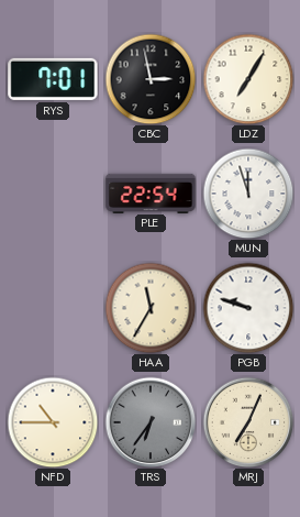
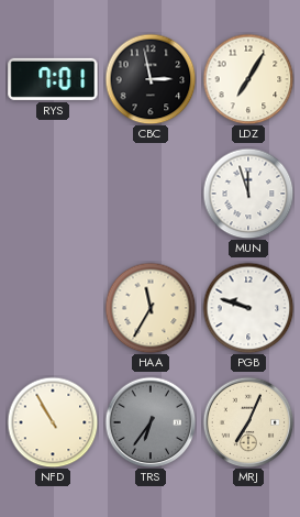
PLE: 22:54 -> none
NFD: 10:45 -> 10:55
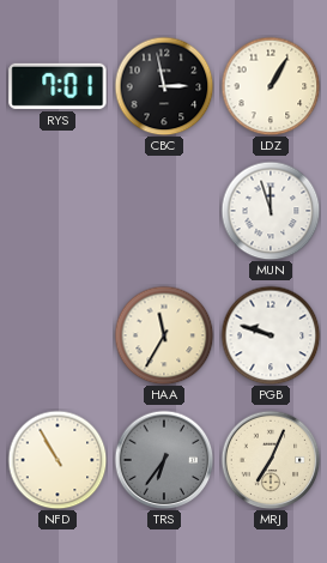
LDZ: 7:05 -> 1:05
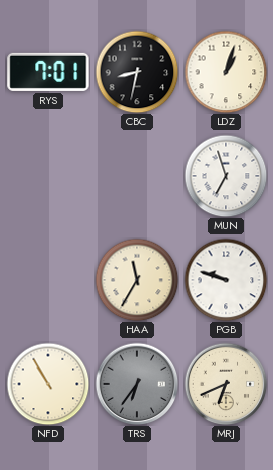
CBC: 2:58 -> 8:32
LDZ: 1:05 -> 1:03
MUN: 11:57 -> 6:57
MRJ: 7:04 -> 6:41
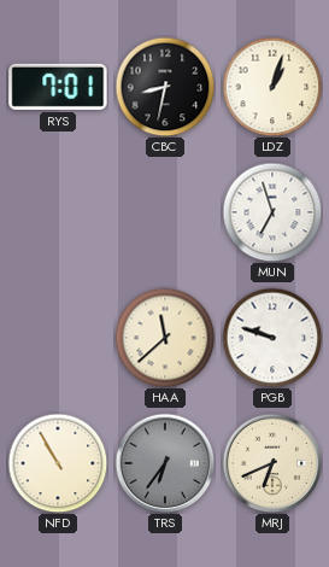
HAA: 11:35 -> 11:38
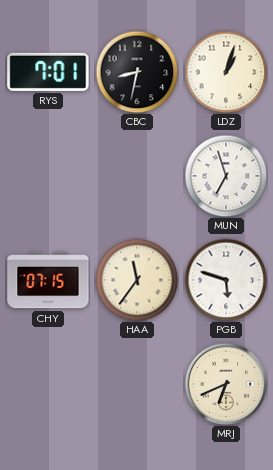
CHY: none -> 07:15
HAA: 11:38 -> 11:36
PGB: 9:48 -> 5:48
NFD: 10:55 -> none
TRS: 6:36 -> none
